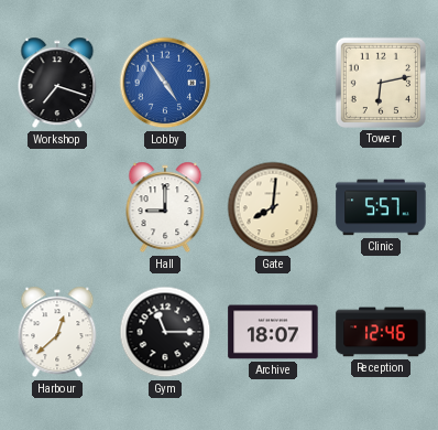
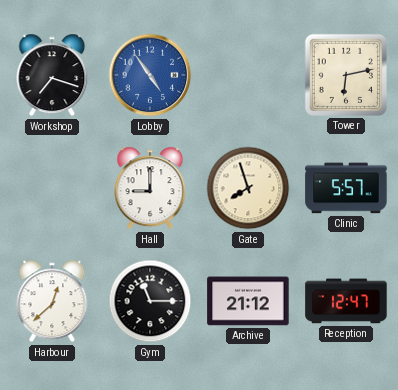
Gate: 8:01 -> 7:57
Archive: 18:07 -> 21:12
Reception: 12:46 -> 12:47
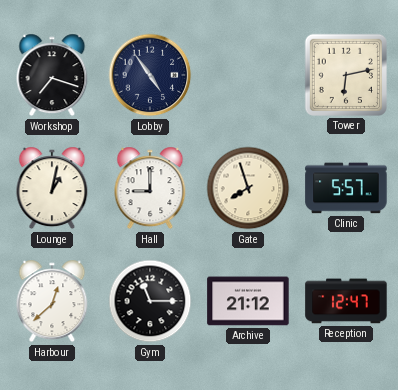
Lobby dial: blue -> navy
Lounge: none -> 1:02
